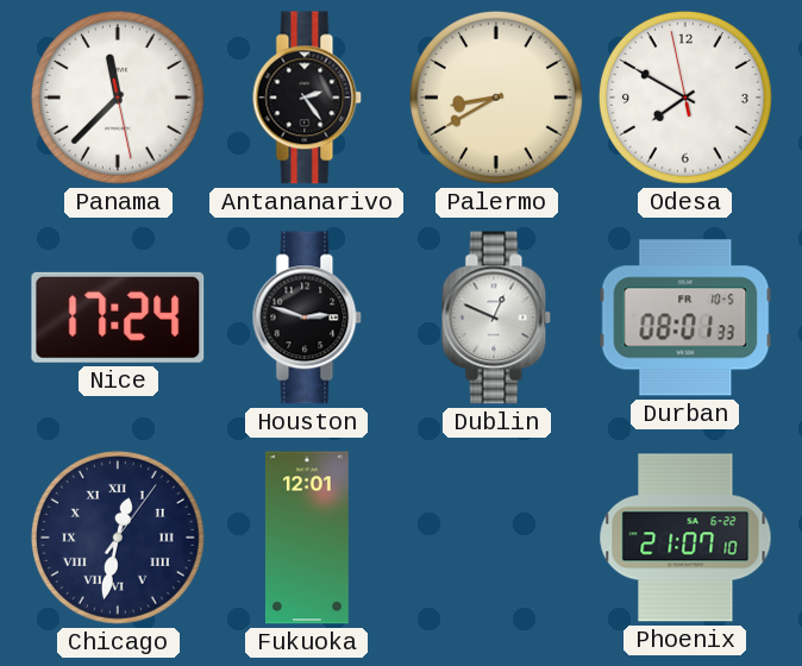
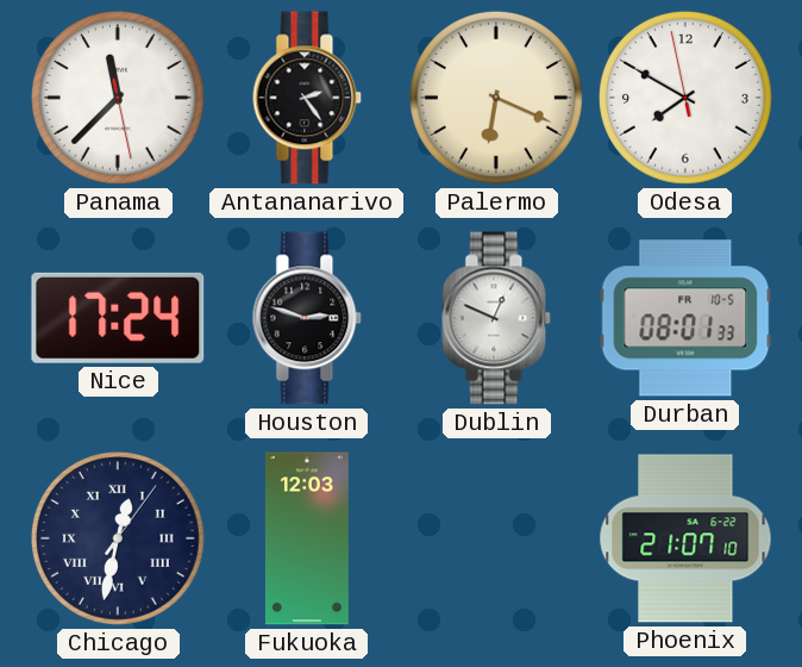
Palermo: 8:40 -> 6:19
Fukuoka: 12:01 -> 12:03
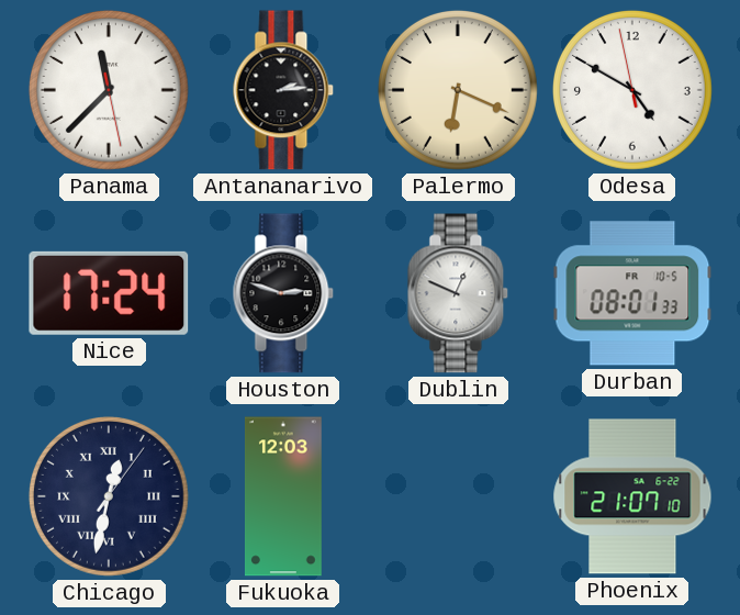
Antananarivo: 2:24 -> 2:14
Odesa: 7:49 -> 4:49
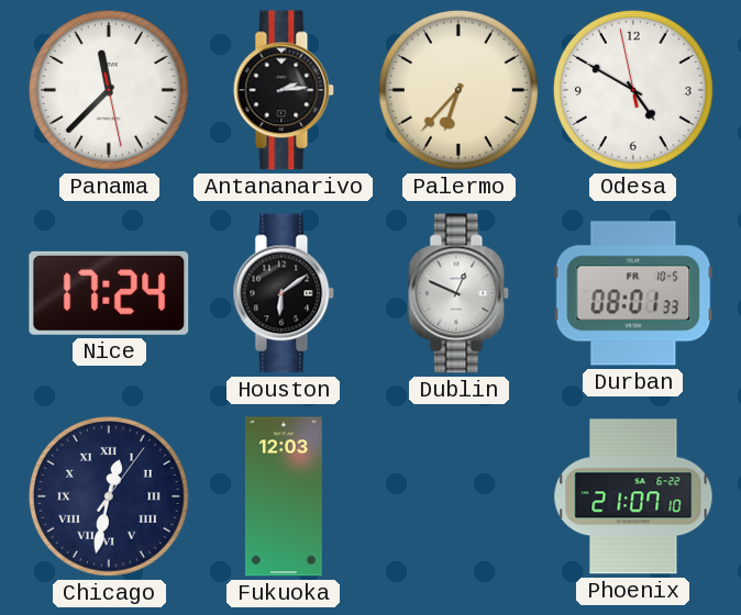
Palermo: 6:19 -> 6:37
Houston: 2:48 -> 6:09
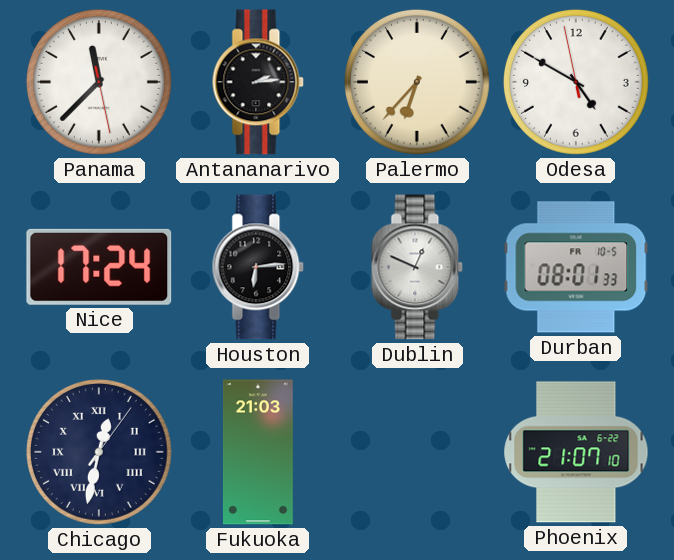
Houston: 6:09 -> 6:14
Fukuoka: 12:03 -> 21:03
